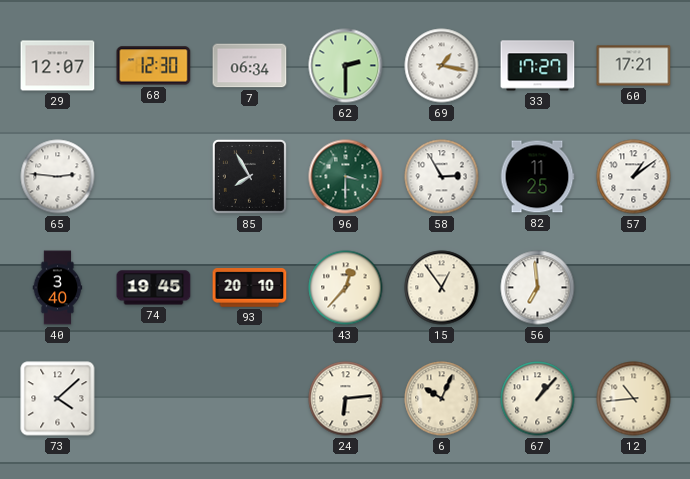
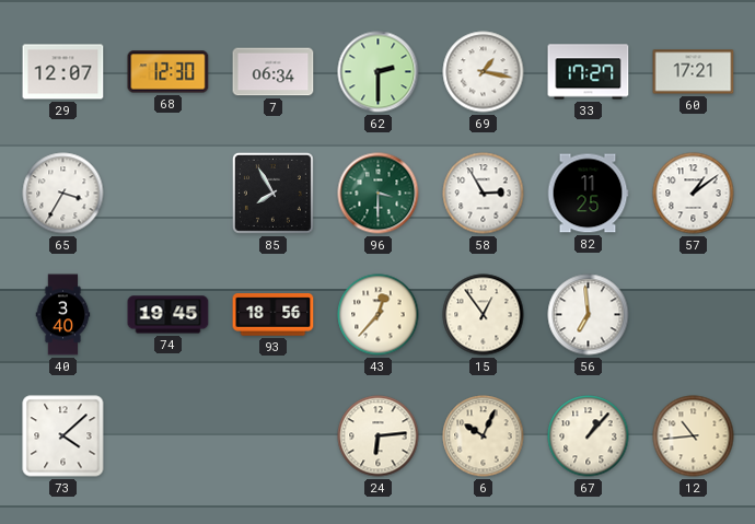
65: 2:46 -> 3:35
93: 20:10 -> 18:56
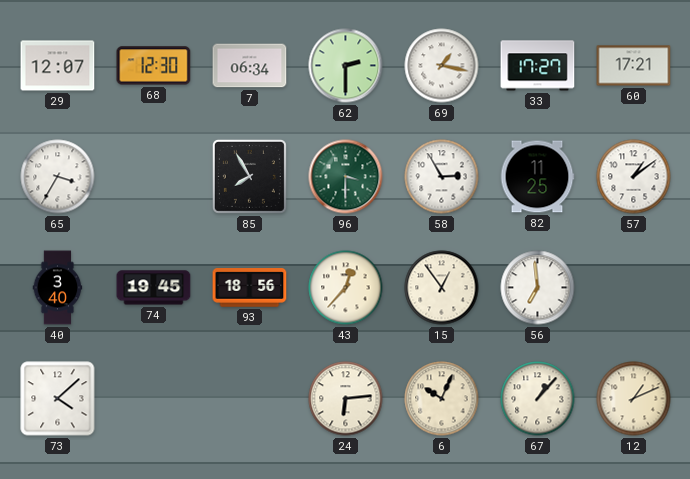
12: 10:44 -> 1:11
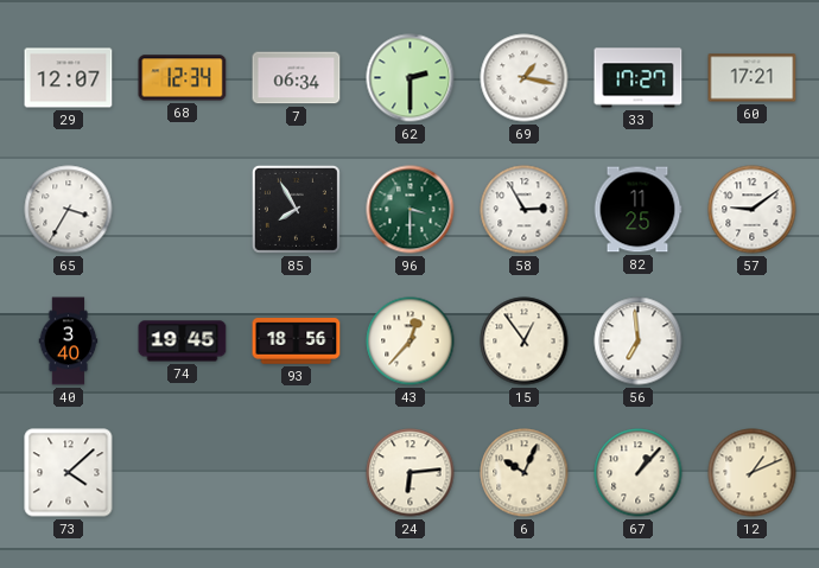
68: 12:30 -> 12:34
57: 1:09 -> 9:09
